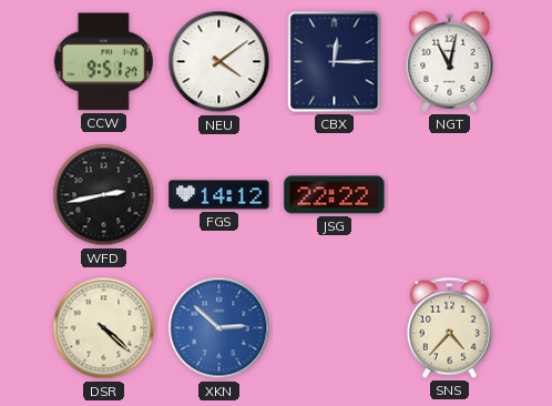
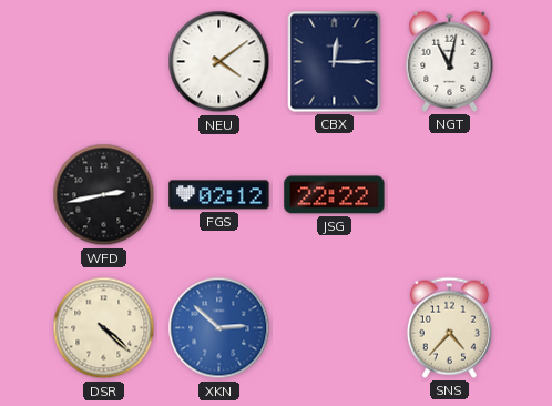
CCW: 9:51 -> none
FGS: 14:12 -> 02:12
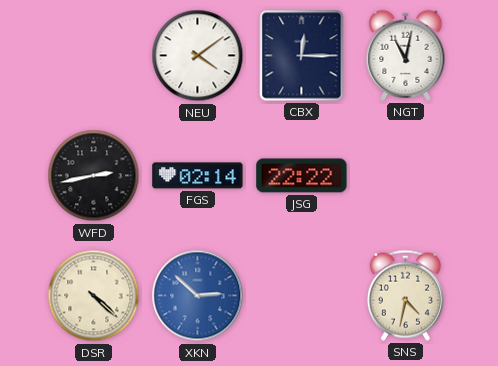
FGS: 02:12 -> 02:14
SNS: 4:37 -> 4:32
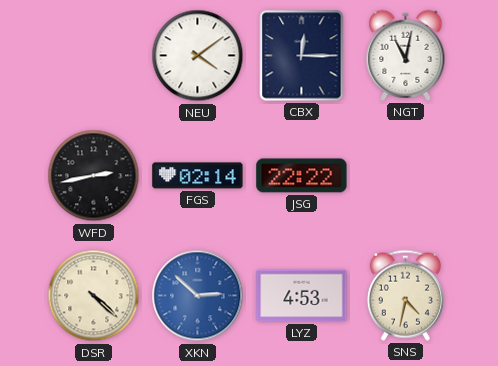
LYZ: none -> 4:53
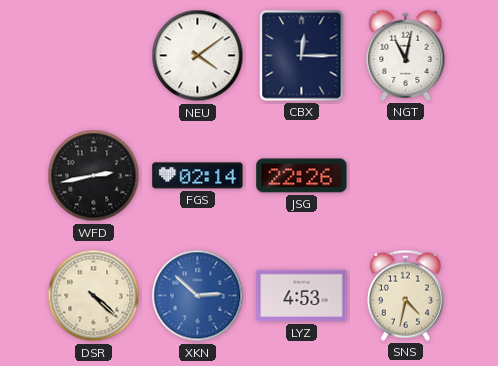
JSG: 22:22 -> 22:26
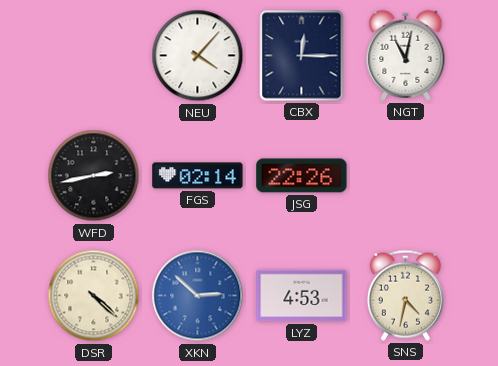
NEU: 4:09 -> 4:07
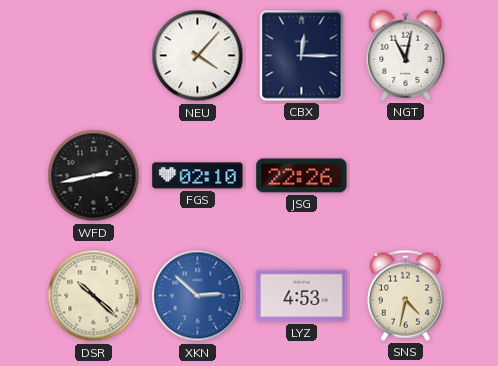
FGS: 02:14 -> 02:10
DSR: 4:22 -> 10:22
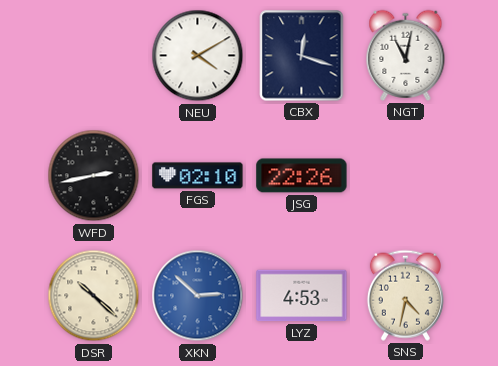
NEU: 4:07 -> 4:10
CBX: 12:15 -> 12:18
